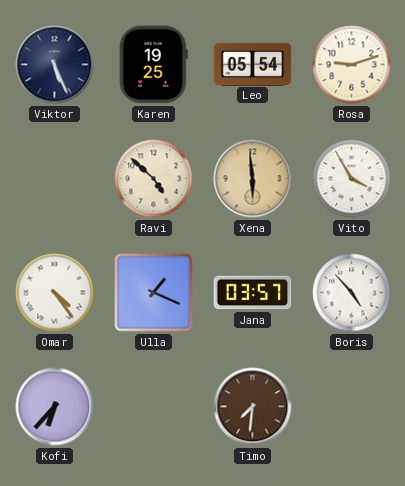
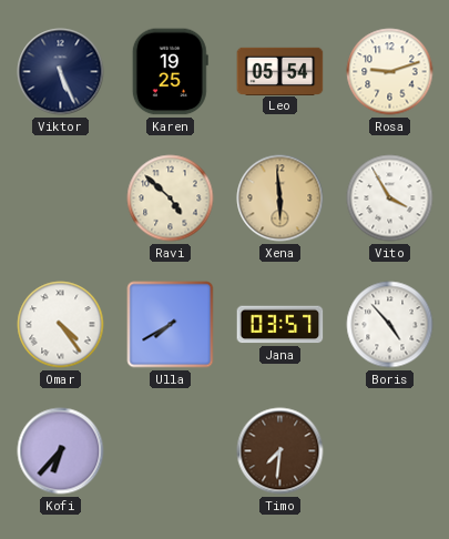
Ulla: 1:19 -> 7:40
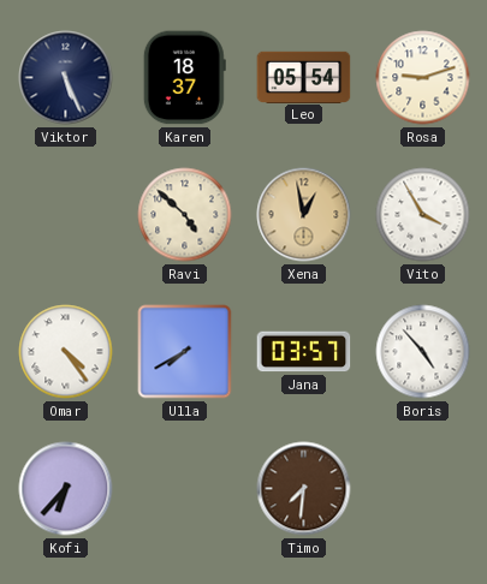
Karen: 19:25 -> 18:37
Xena: 5:59 -> 12:58
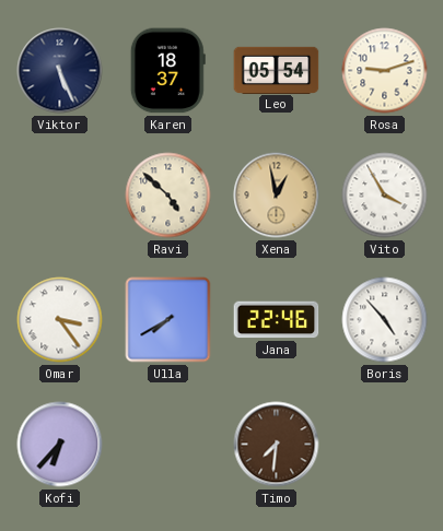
Omar: 4:24 -> 3:24
Jana: 03:57 -> 22:46
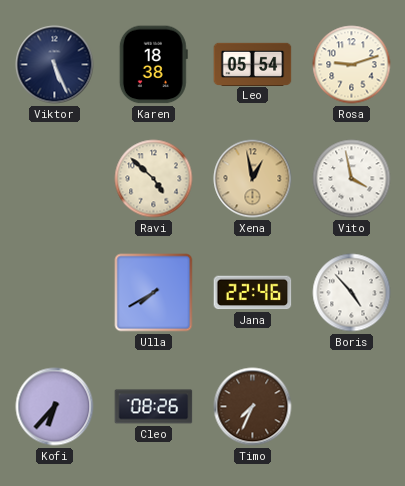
Karen: 18:37 -> 18:38
Vito: 3:55 -> 3:58
Omar: 3:24 -> none
Cleo: none -> 08:26
Timo: 7:31 -> 7:34
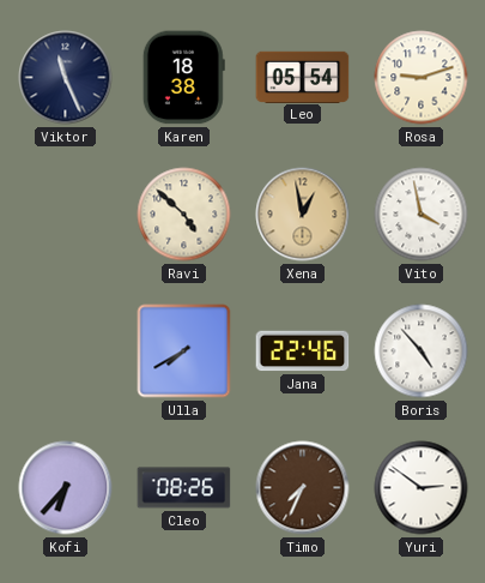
Viktor: 5:26 -> 11:26
Yuri: none -> 2:51
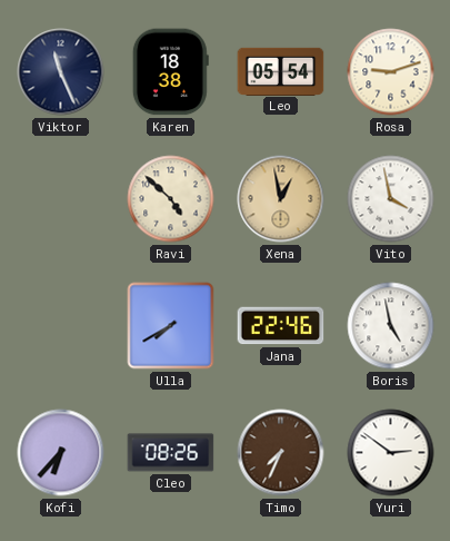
Boris: 4:53 -> 4:58
